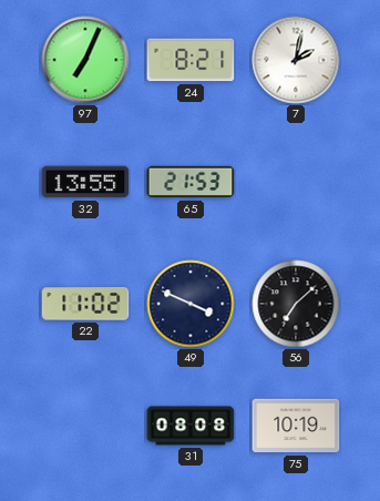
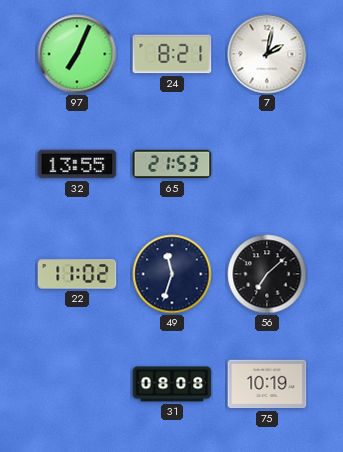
49: 3:49 -> 11:33
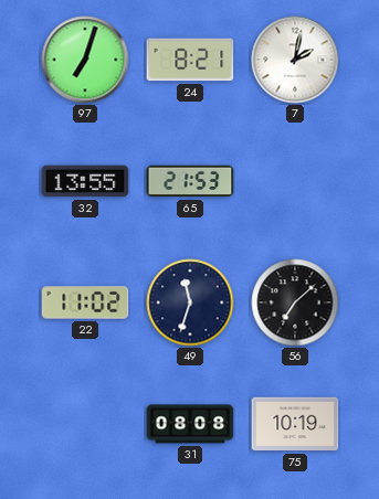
97: 7:04 -> 7:03
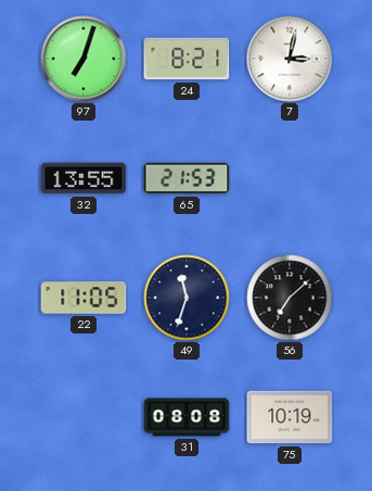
7: 2:02 -> 3:02
22: 11:02 -> 11:05
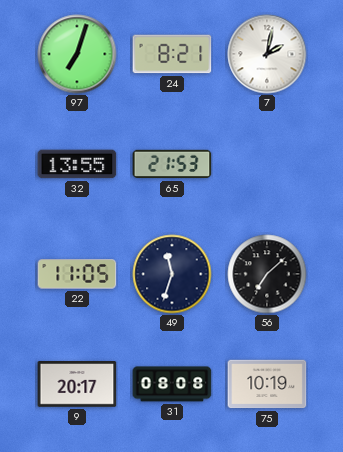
7: 3:02 -> 2:02
9: none -> 20:17
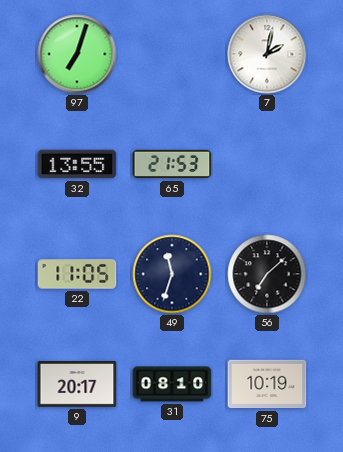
24: 8:21 -> none
31: 08:08 -> 08:10
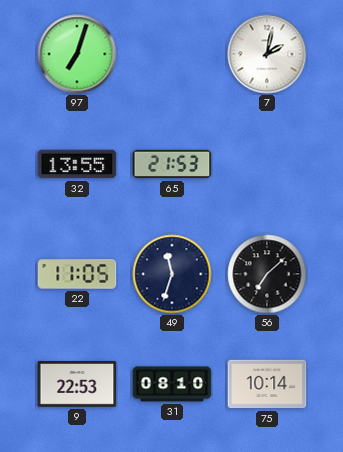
9: 20:17 -> 22:53
75: 10:19 -> 10:14
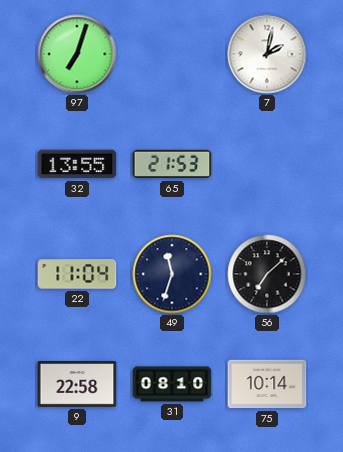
22: 11:05 -> 11:04
9: 22:53 -> 22:58
